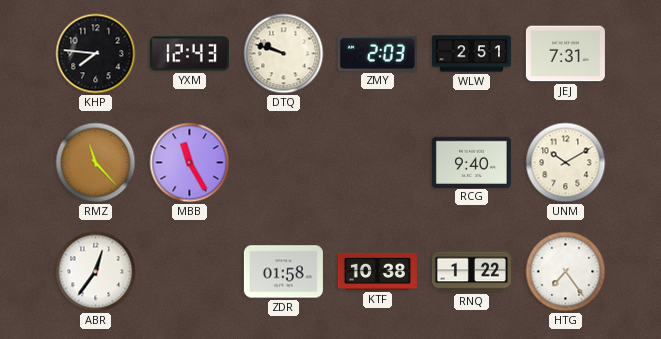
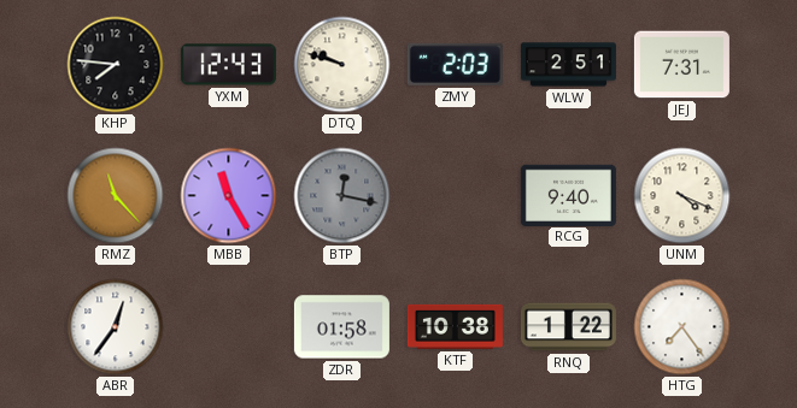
BTP: none -> 12:17
UNM: 10:10 -> 4:19
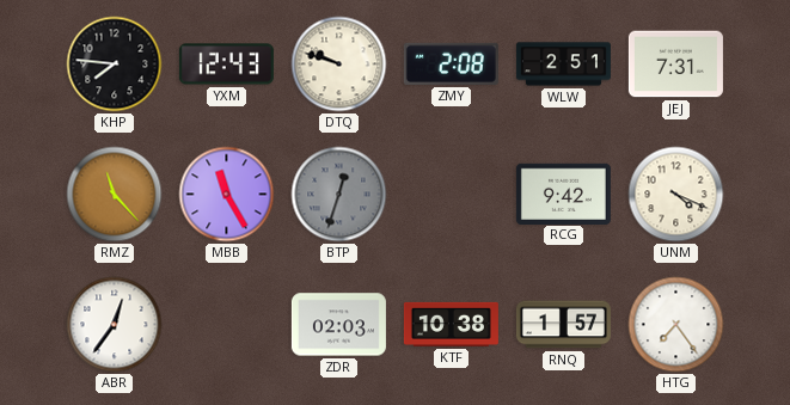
ZMY: 2:03 -> 2:08
BTP: 12:17 -> 12:33
RCG: 9:40 -> 9:42
ZDR: 01:58 -> 02:03
RNQ: 1:22 -> 1:57
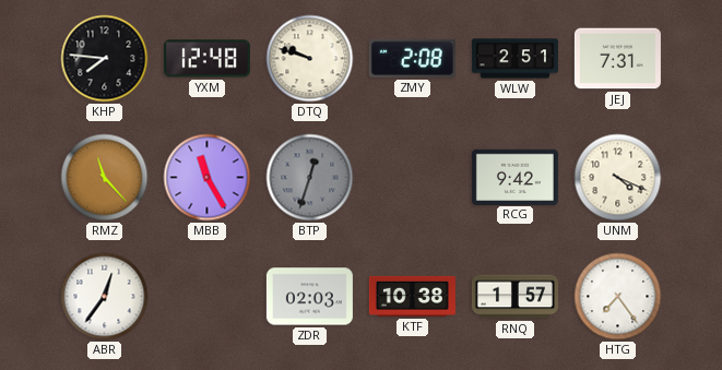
YXM: 12:43 -> 12:48
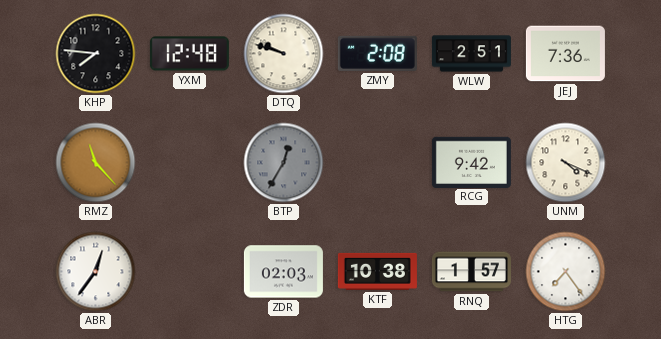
JEJ: 7:31 -> 7:36
MBB: 11:25 -> none
BTP: 12:33 -> 12:35
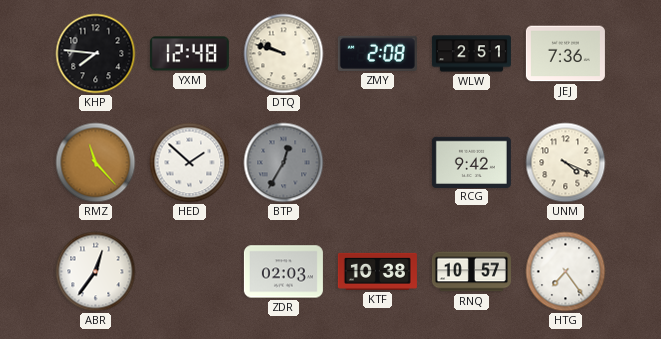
HED: none -> 1:52
RNQ: 1:57 -> 10:57
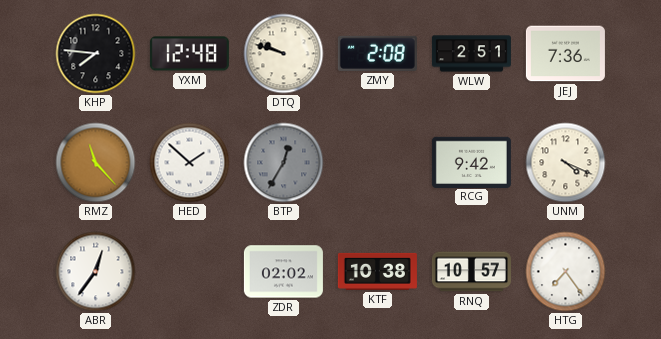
ZDR: 02:03 -> 02:02
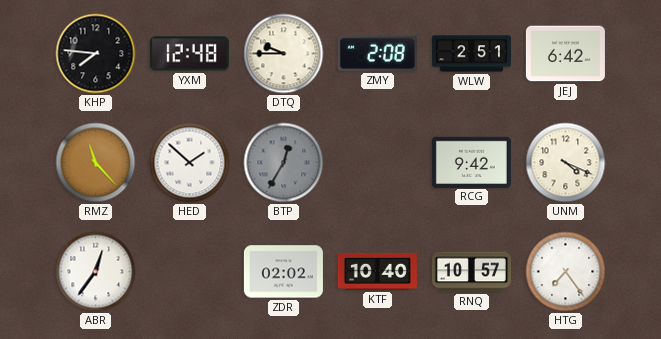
DTQ: 9:48 -> 9:45
JEJ: 7:36 -> 6:42
KTF: 10:38 -> 10:40
